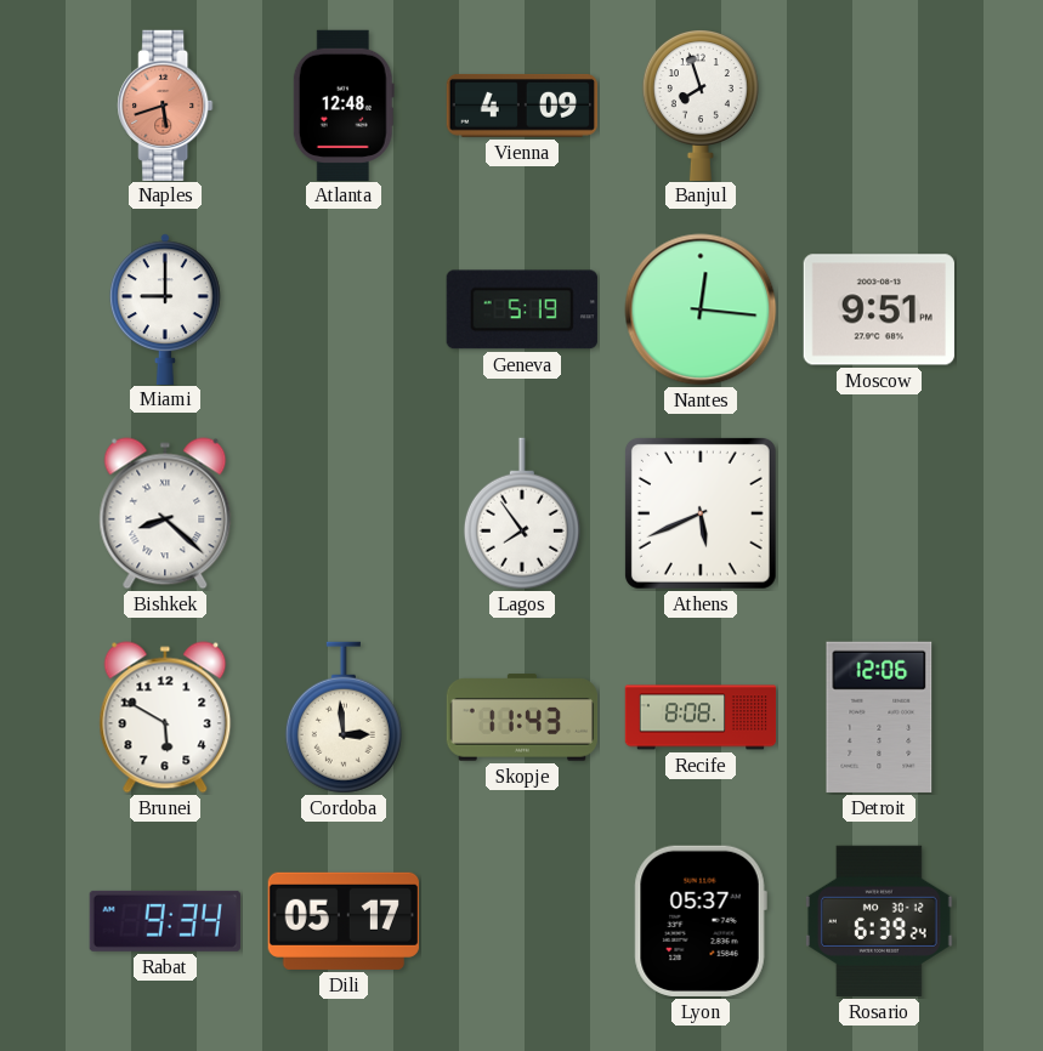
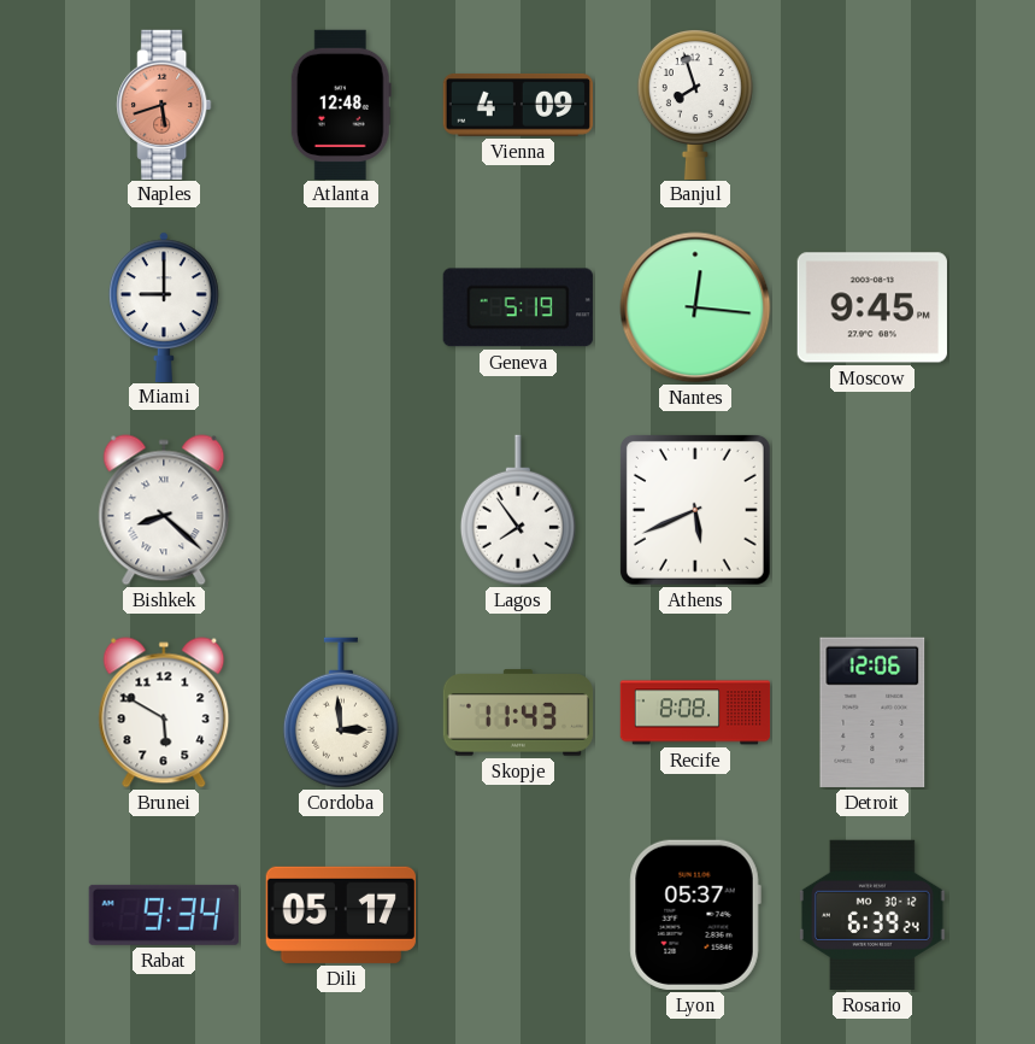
Moscow: 9:51 -> 9:45
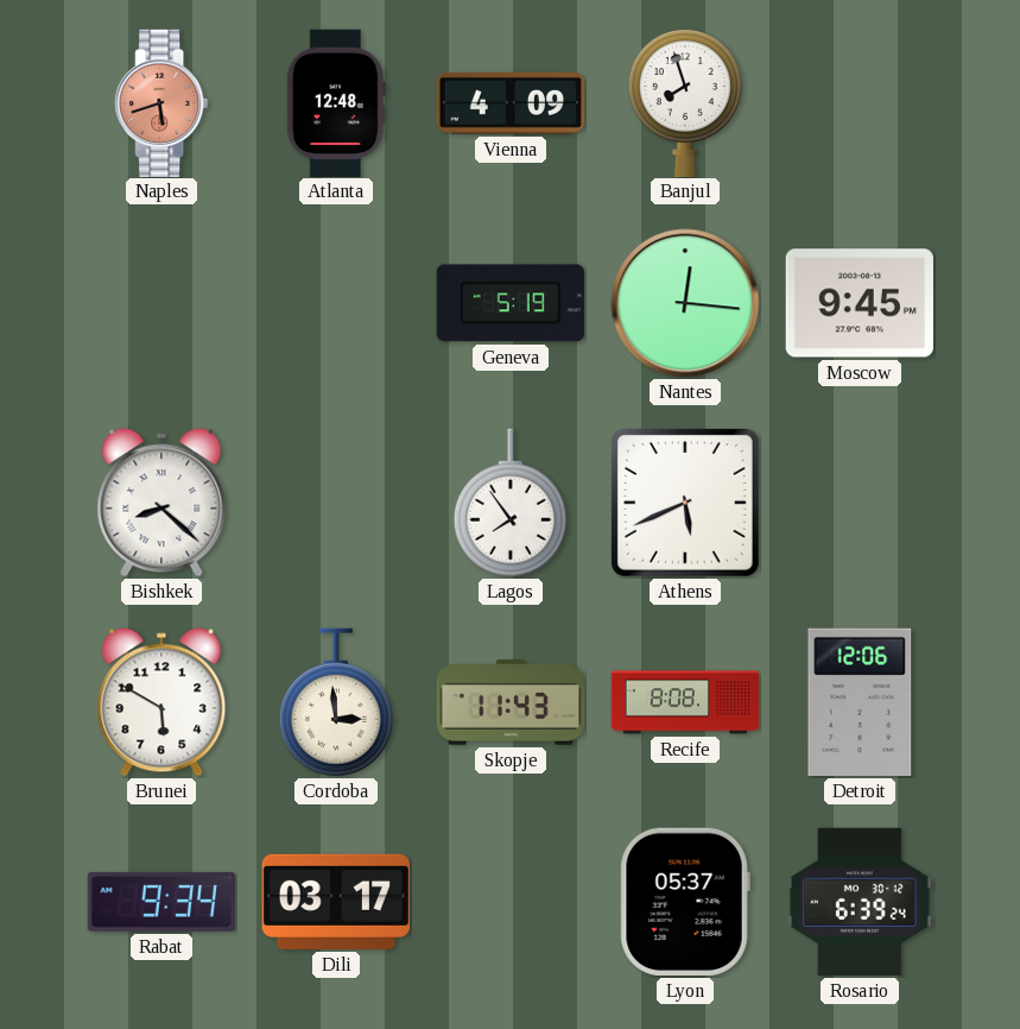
Miami: 9:00 -> none
Dili: 05:17 -> 03:17
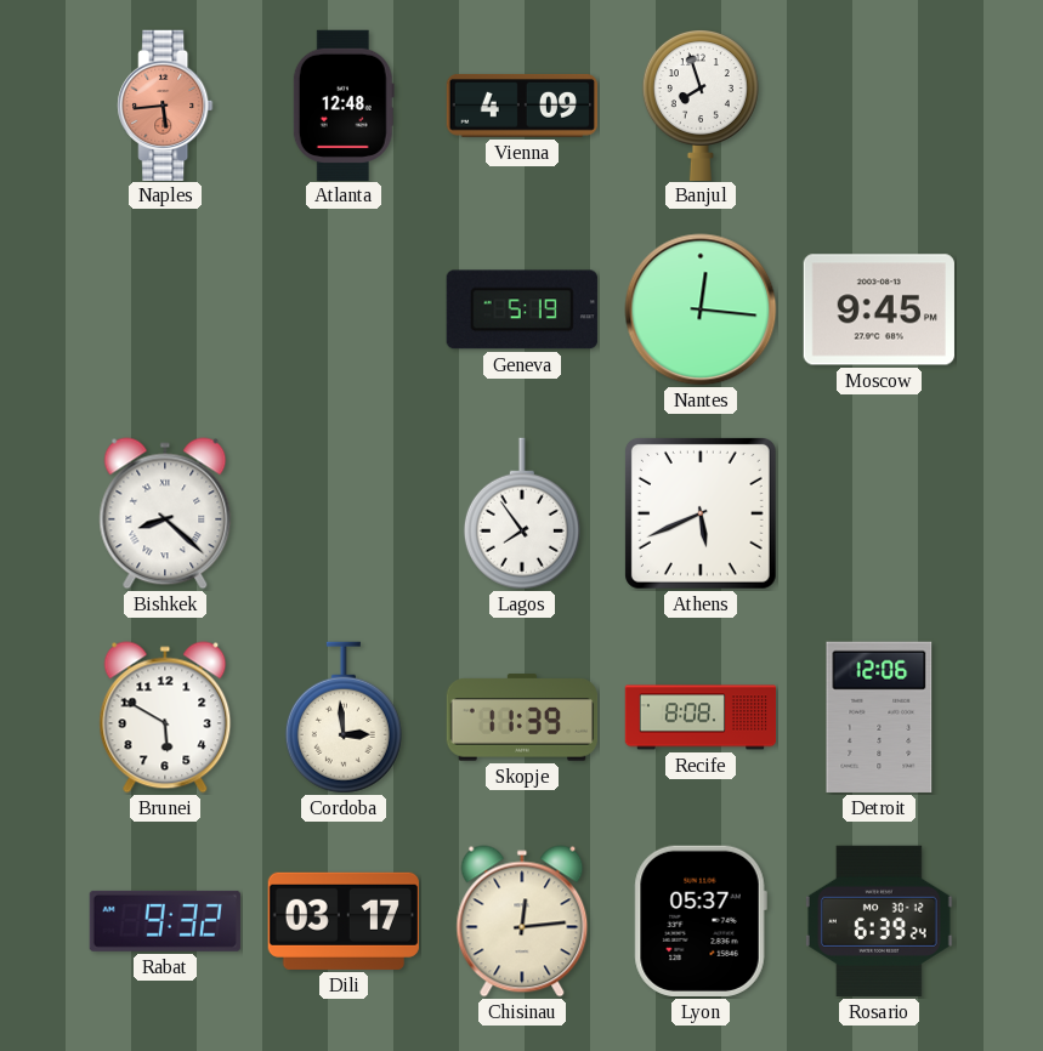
Naples: 5:42 -> 5:44
Skopje: 11:43 -> 11:39
Rabat: 9:34 -> 9:32
Chisinau: none -> 12:14
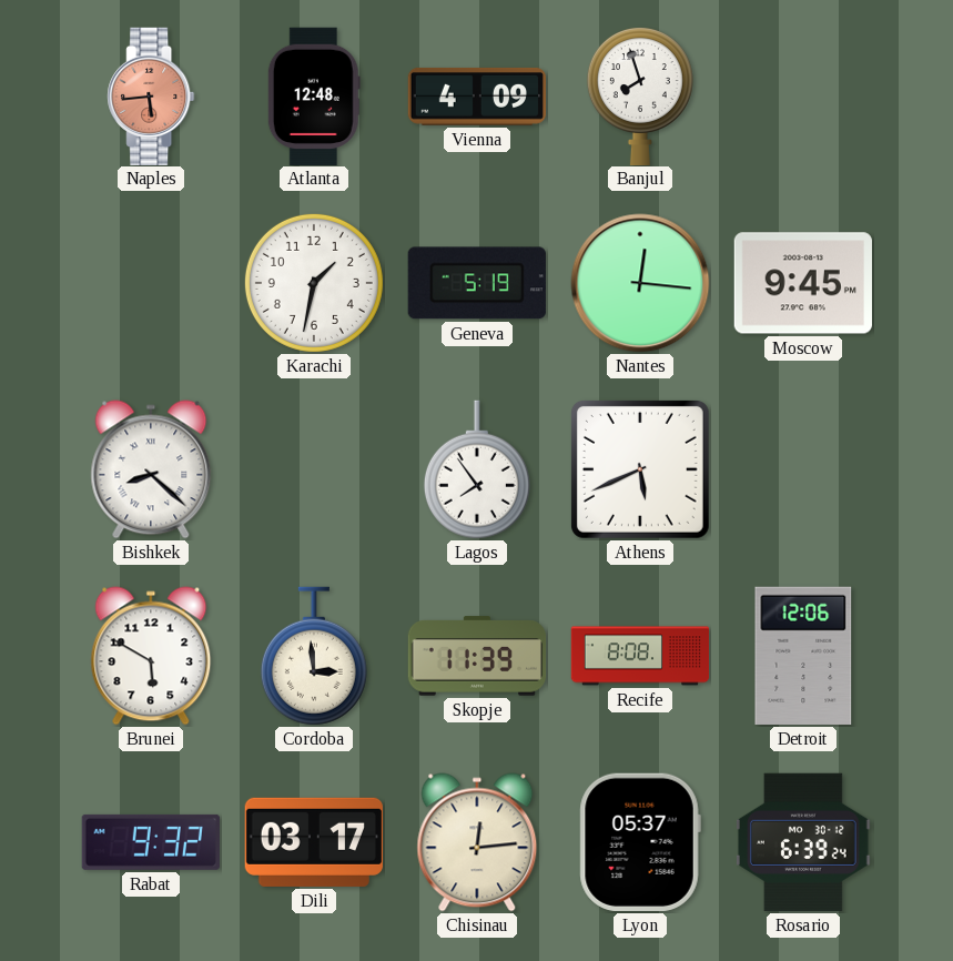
Karachi: none -> 1:32
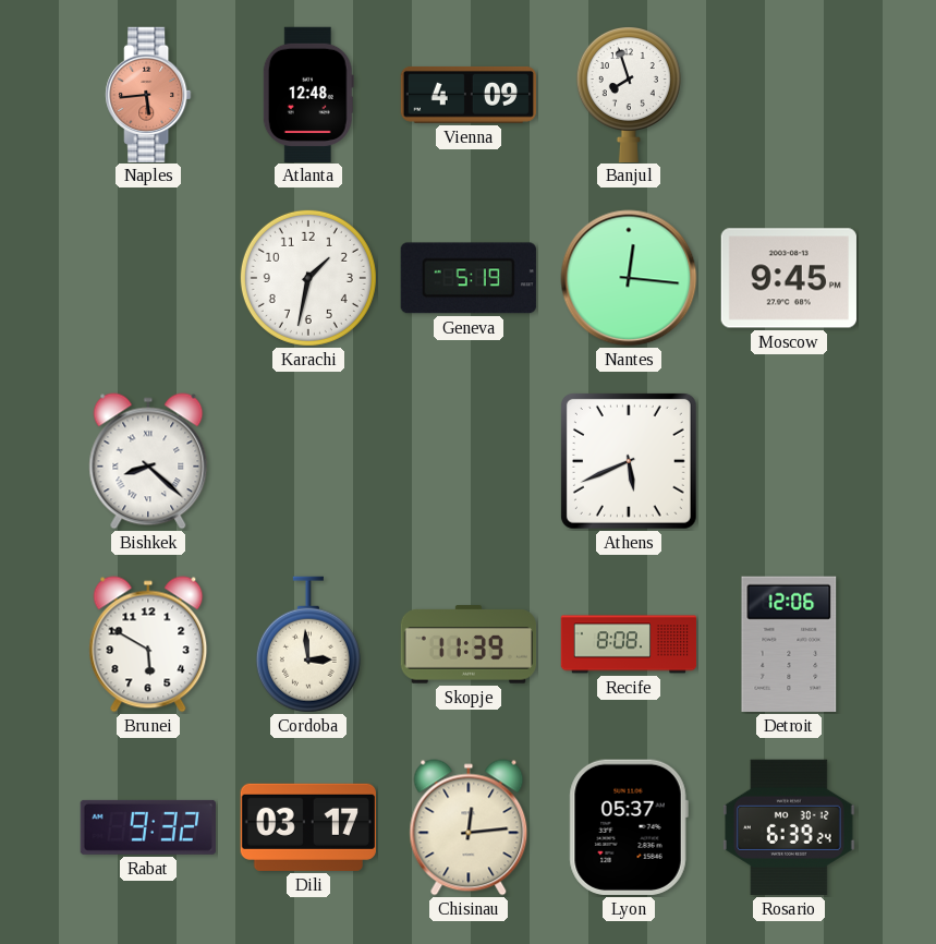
Lagos: 7:54 -> none
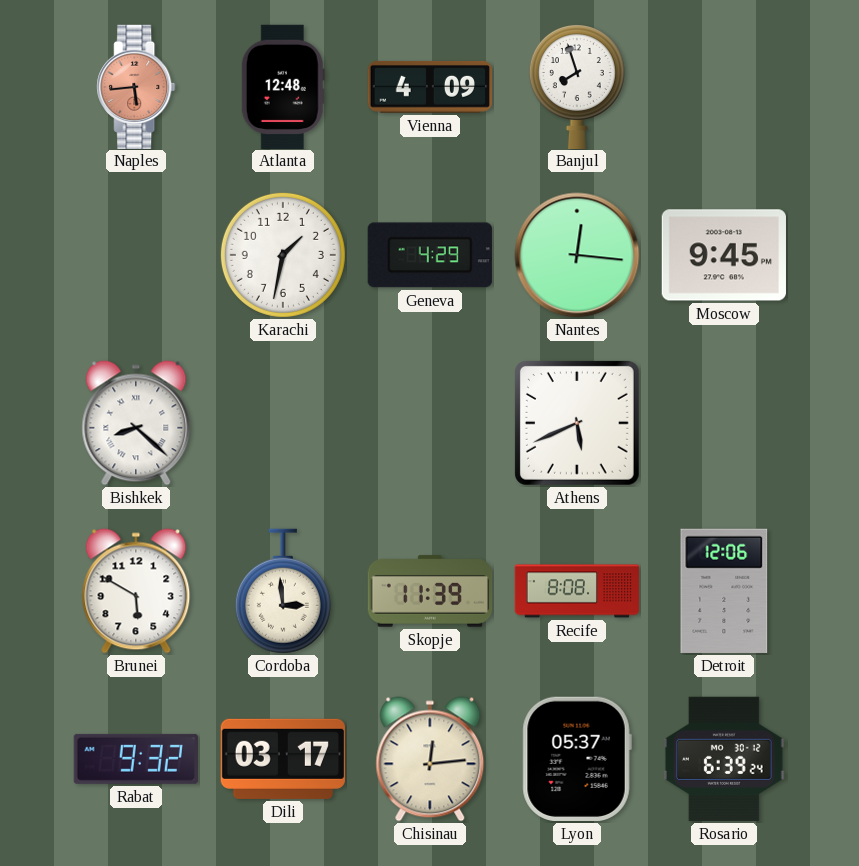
Geneva: 5:19 -> 4:29
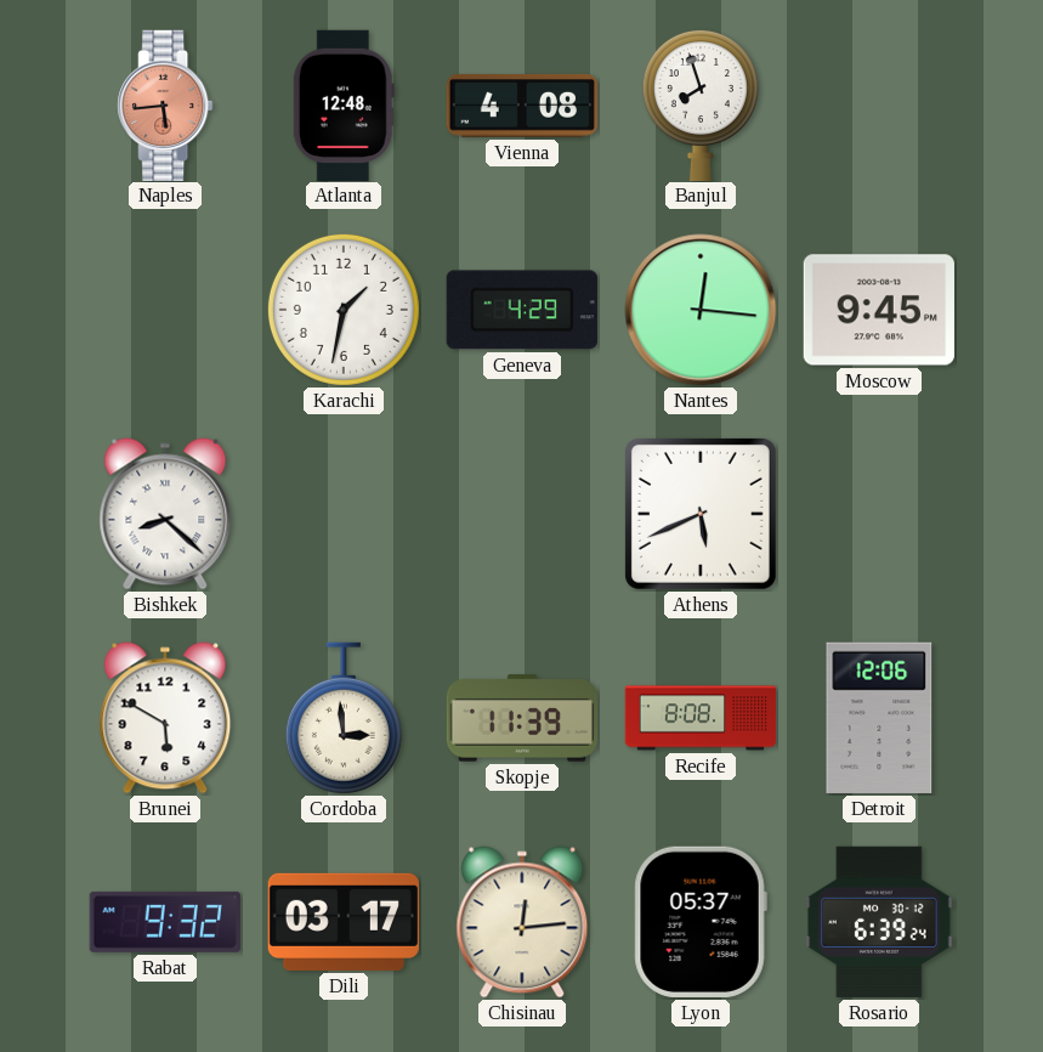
Vienna: 4:09 -> 4:08
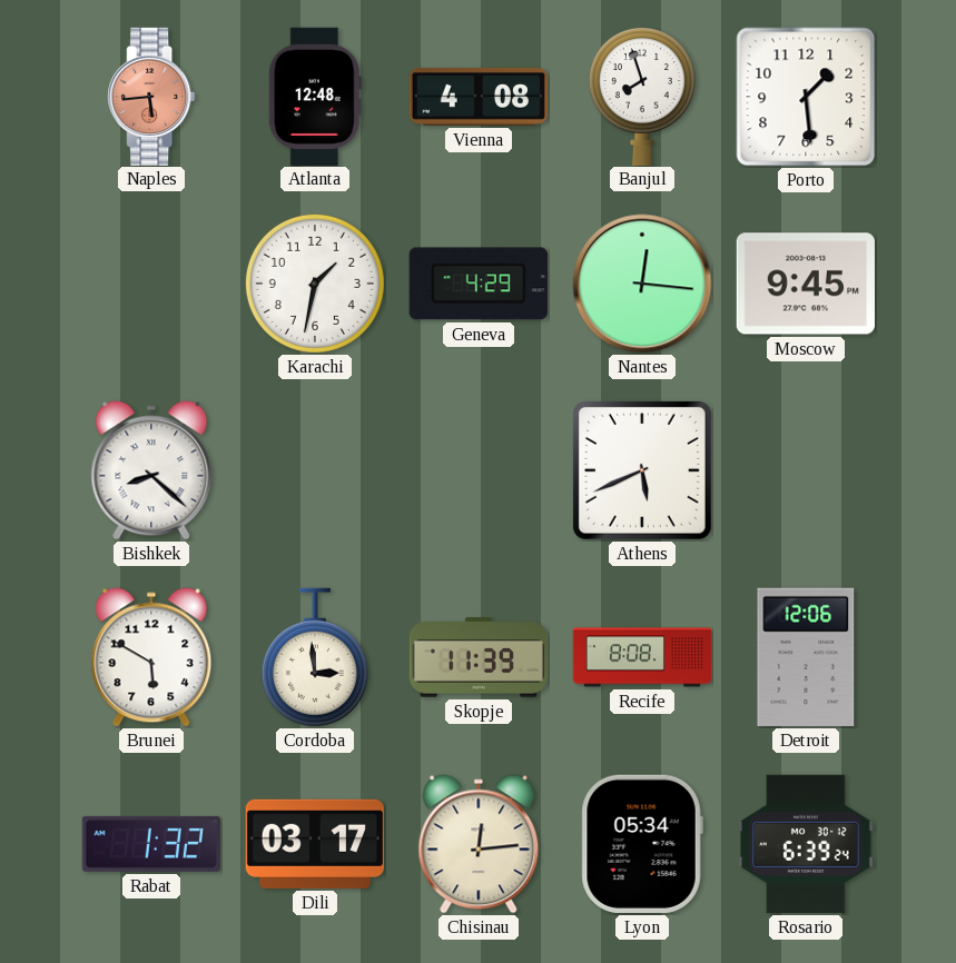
Porto: none -> 1:29
Rabat: 9:32 -> 1:32
Lyon: 05:37 -> 05:34
